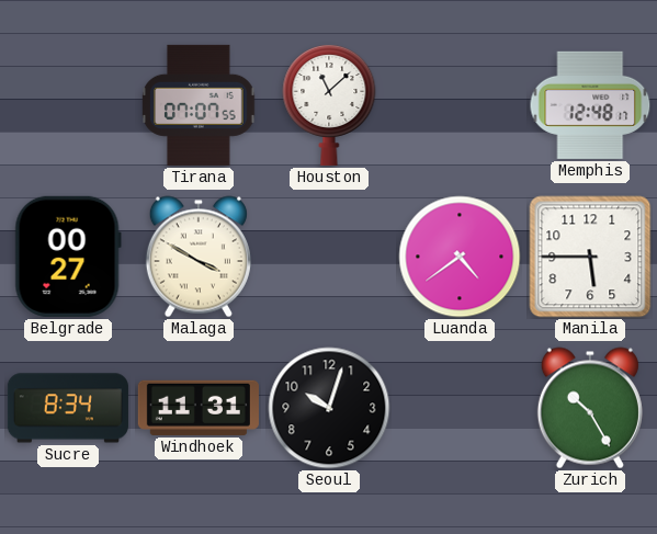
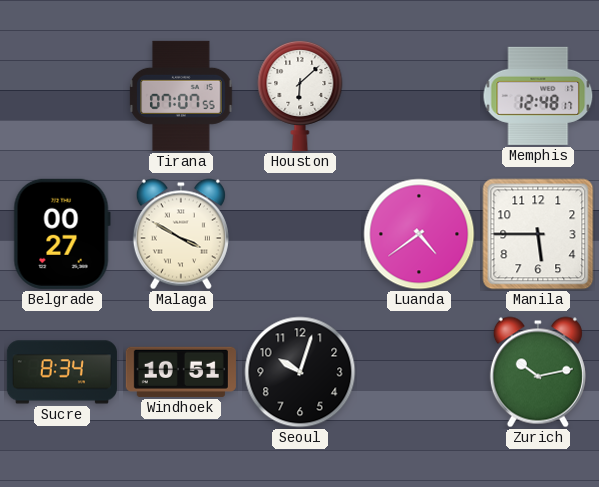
Houston: 11:08 -> 6:08
Windhoek: 11:31 -> 10:51
Zurich: 10:25 -> 10:13
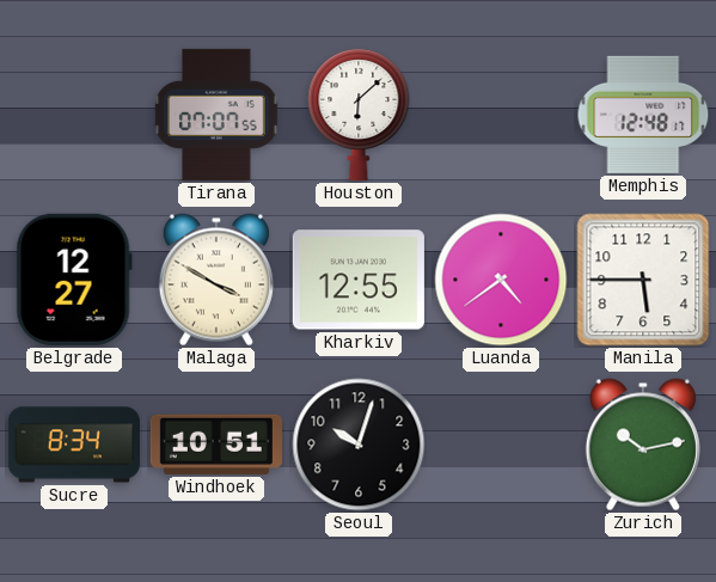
Belgrade: 00:27 -> 12:27
Kharkiv: none -> 12:55
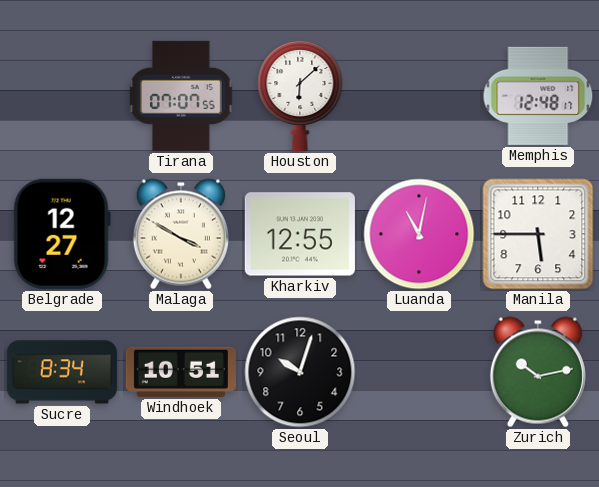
Luanda: 4:39 -> 11:02
